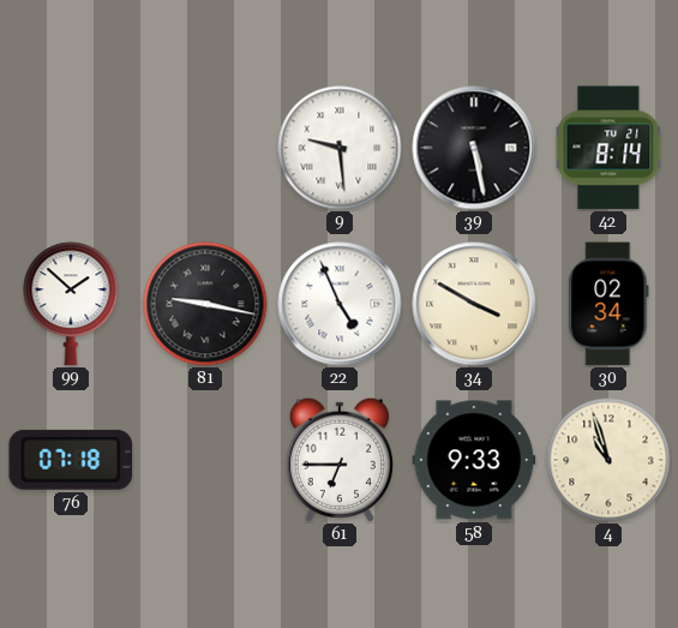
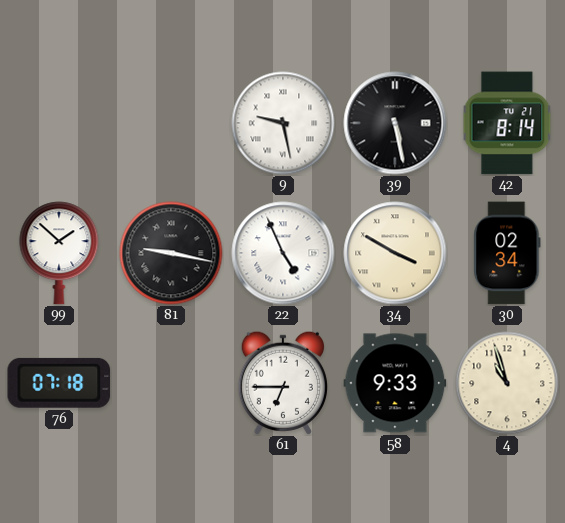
9: 9:29 -> 9:28
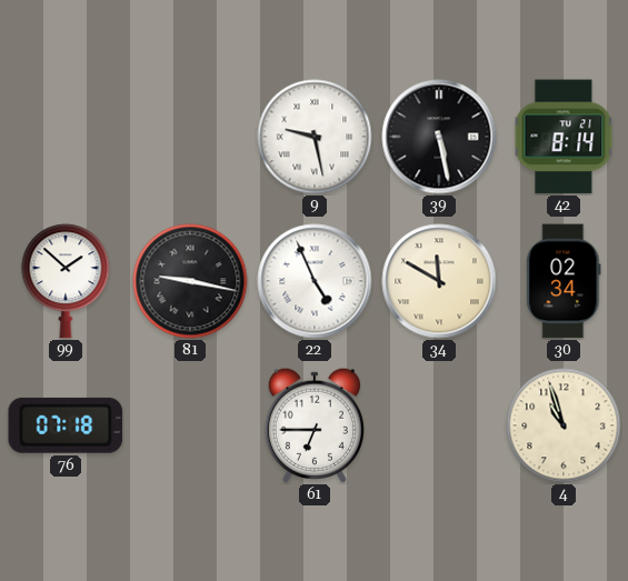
34: 3:50 -> 11:50
58: 9:33 -> none
